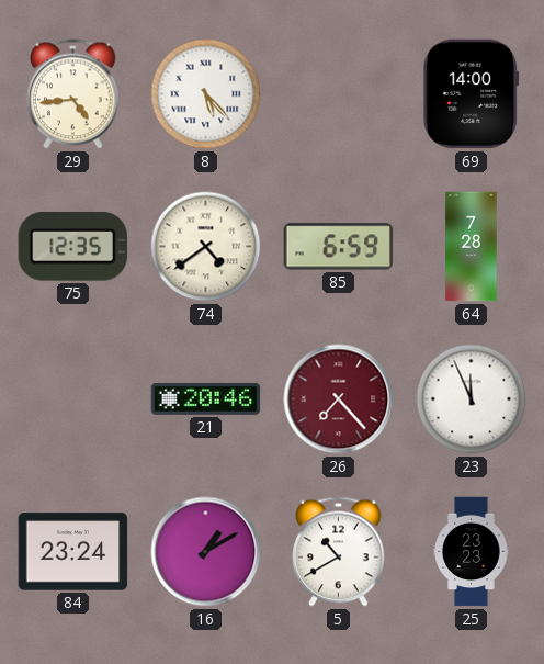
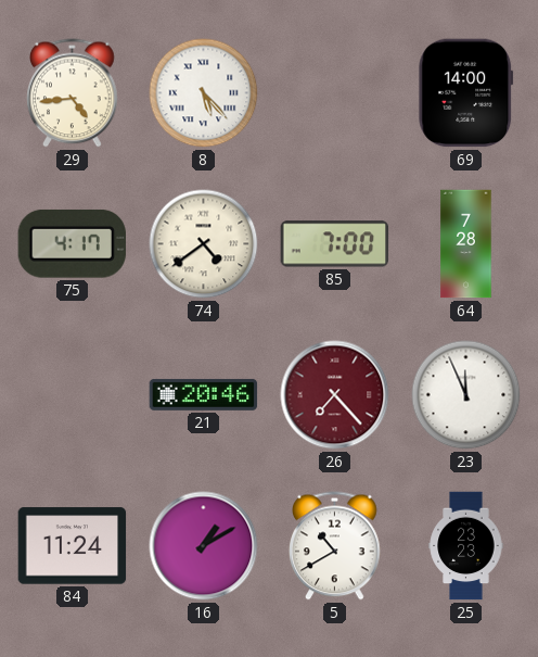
75: 12:35 -> 4:17
85: 6:59 -> 7:00
84: 23:24 -> 11:24
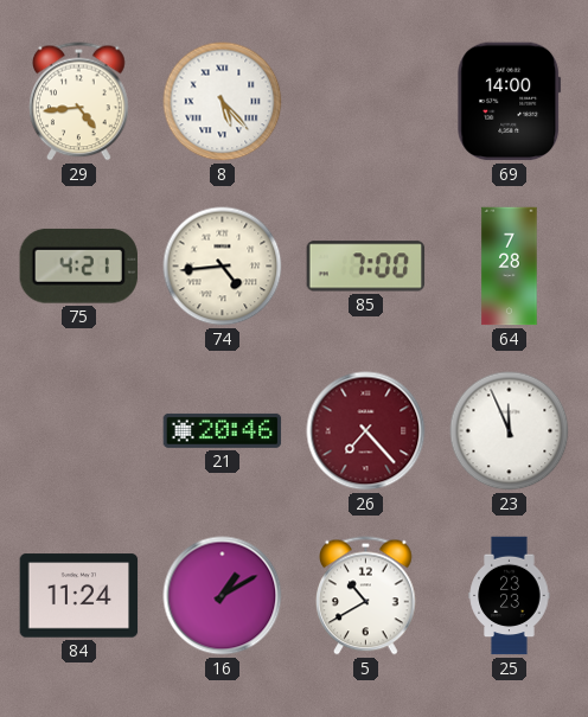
75: 4:17 -> 4:21
74: 4:39 -> 4:44
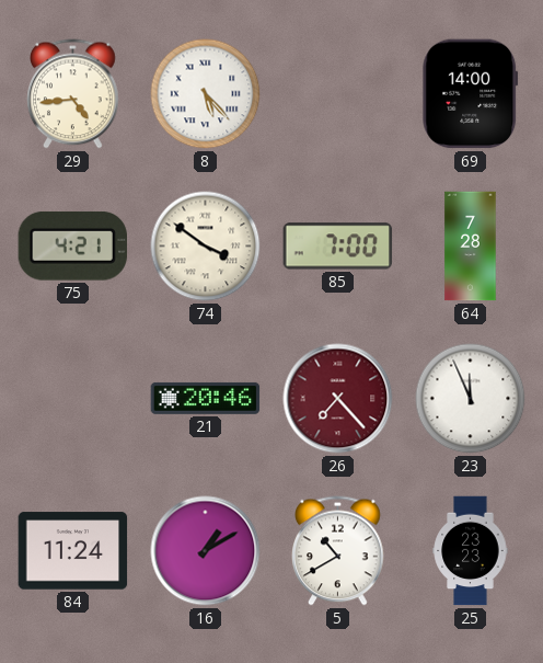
74: 4:44 -> 3:51
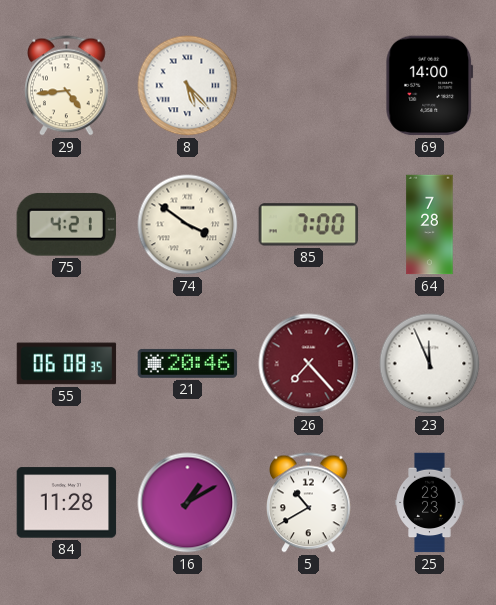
55: none -> 06:08
84: 11:24 -> 11:28
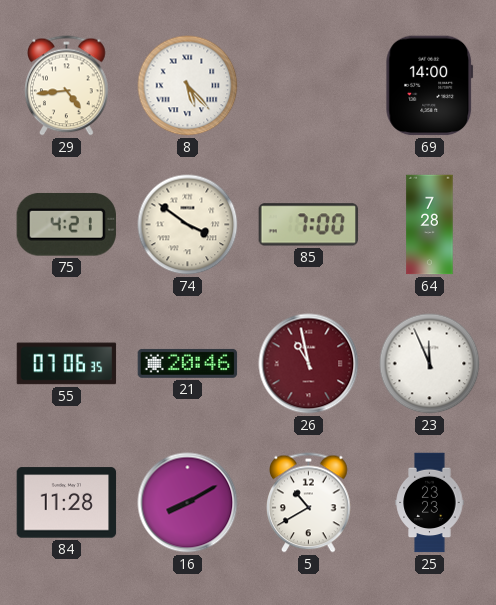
55: 06:08 -> 07:06
26: 7:23 -> 10:58
16: 1:10 -> 8:10
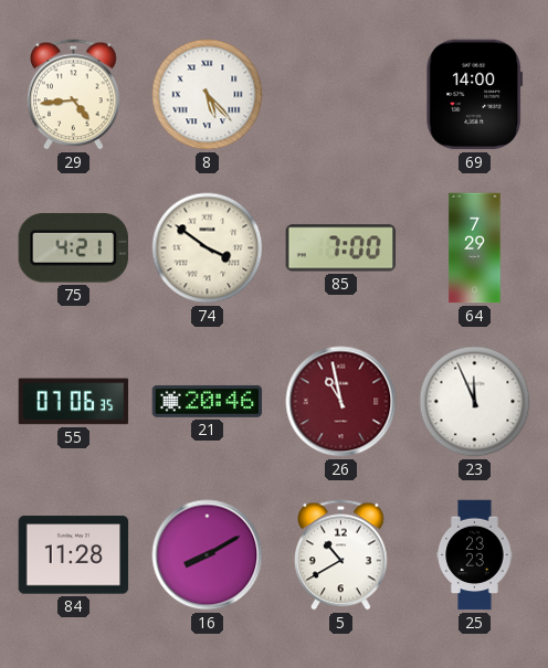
64: 7:28 -> 7:29
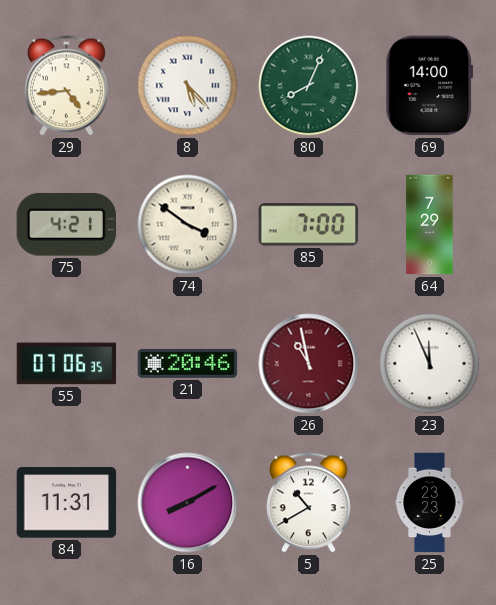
80: none -> 8:04
84: 11:28 -> 11:31
